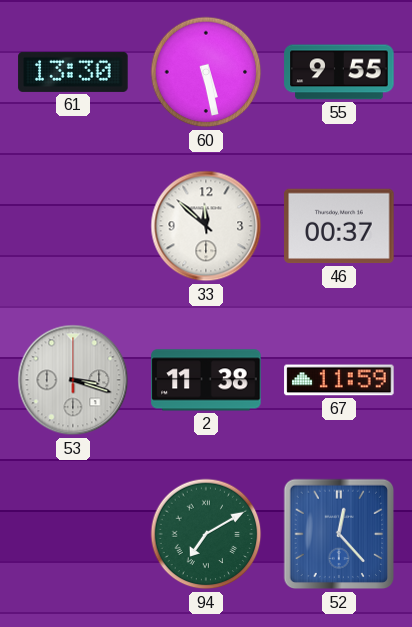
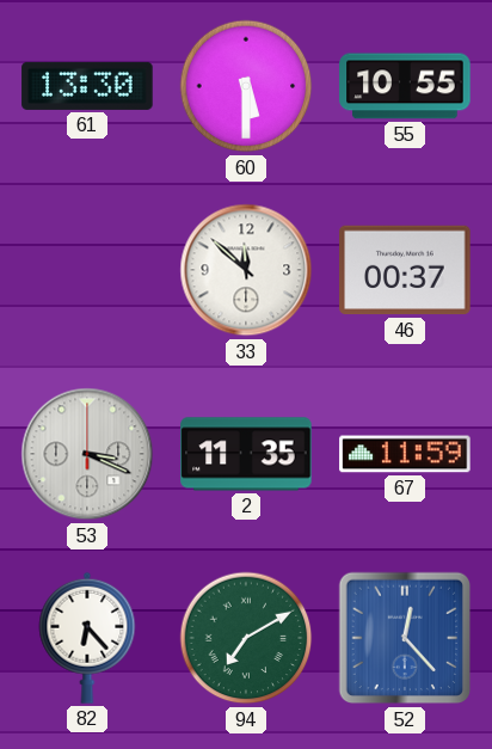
60: 5:28 -> 5:30
55: 9:55 -> 10:55
53: 3:18 -> 3:19
2: 11:38 -> 11:35
82: none -> 6:23
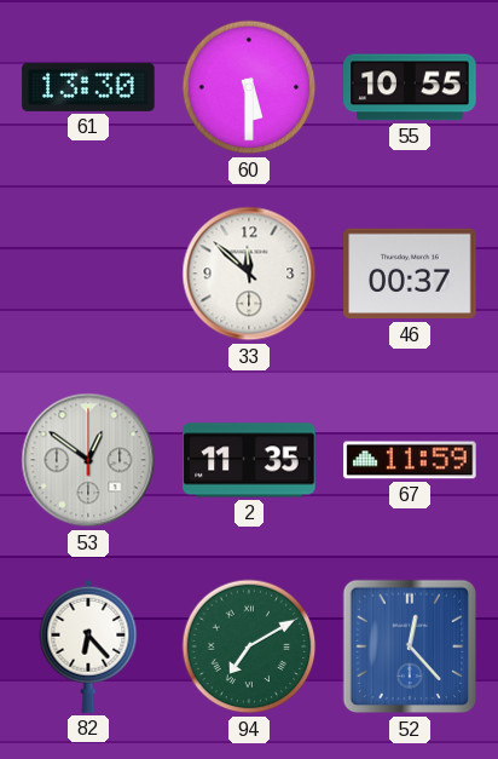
53: 3:19 -> 12:51
